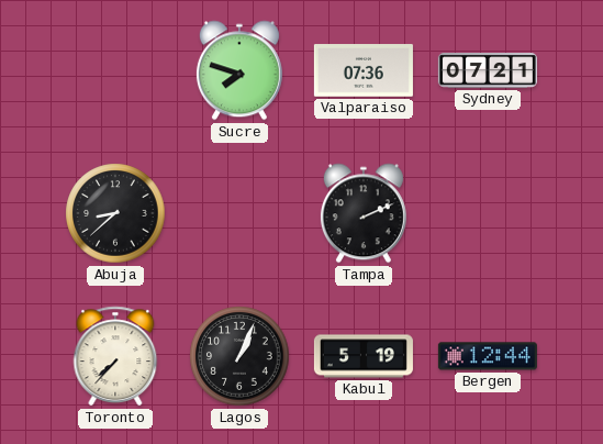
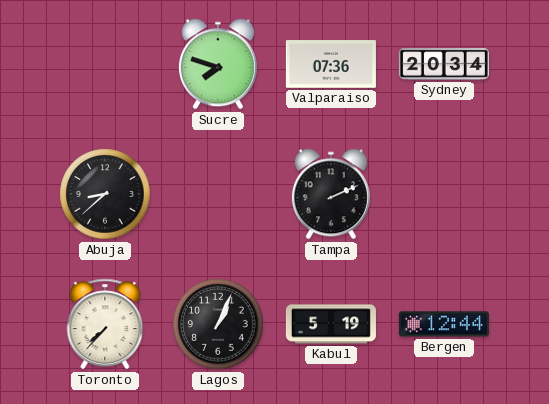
Sydney: 07:21 -> 20:34
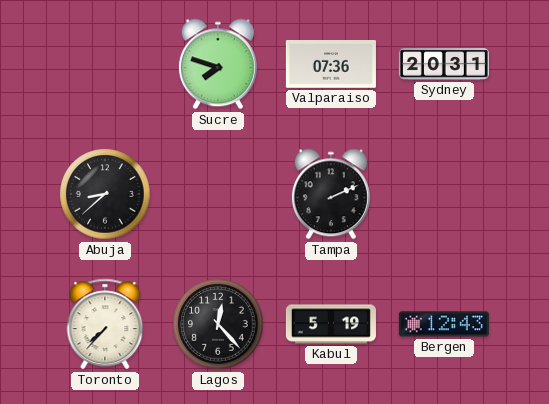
Sydney: 20:34 -> 20:31
Lagos: 1:04 -> 12:23
Bergen: 12:44 -> 12:43
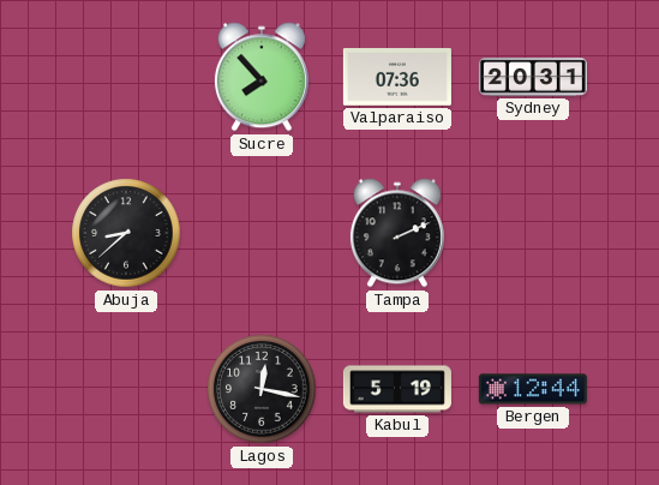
Sucre: 7:48 -> 7:53
Toronto: 7:37 -> none
Lagos: 12:23 -> 12:17
Bergen: 12:43 -> 12:44
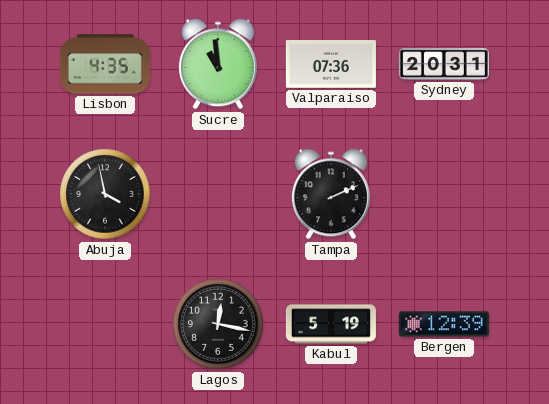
Lisbon: none -> 4:35
Sucre: 7:53 -> 10:59
Abuja: 8:38 -> 3:58
Bergen: 12:44 -> 12:39
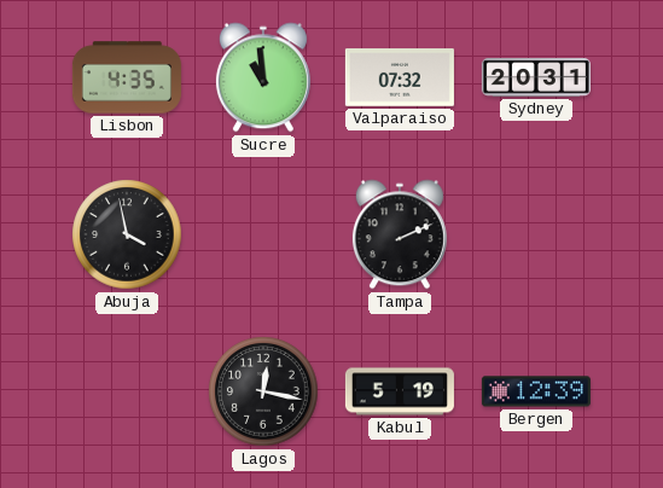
Valparaiso: 07:36 -> 07:32
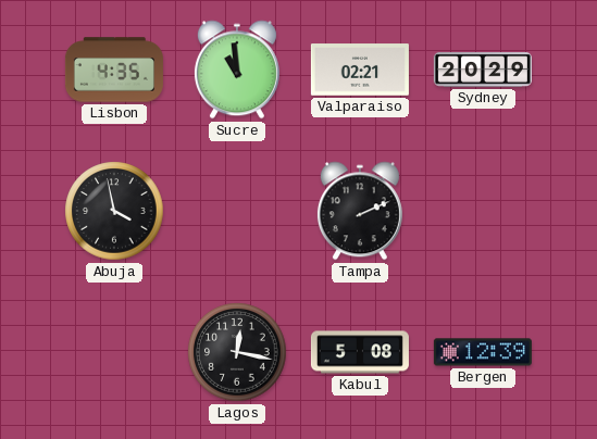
Valparaiso: 07:32 -> 02:21
Sydney: 20:31 -> 20:29
Kabul: 5:19 -> 5:08
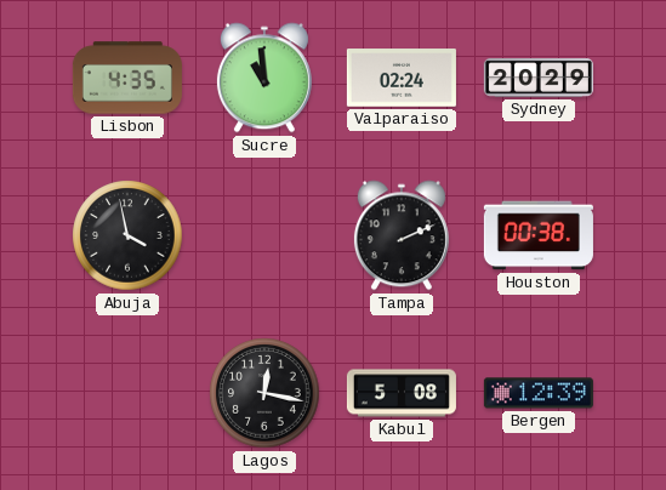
Valparaiso: 02:21 -> 02:24
Houston: none -> 00:38
